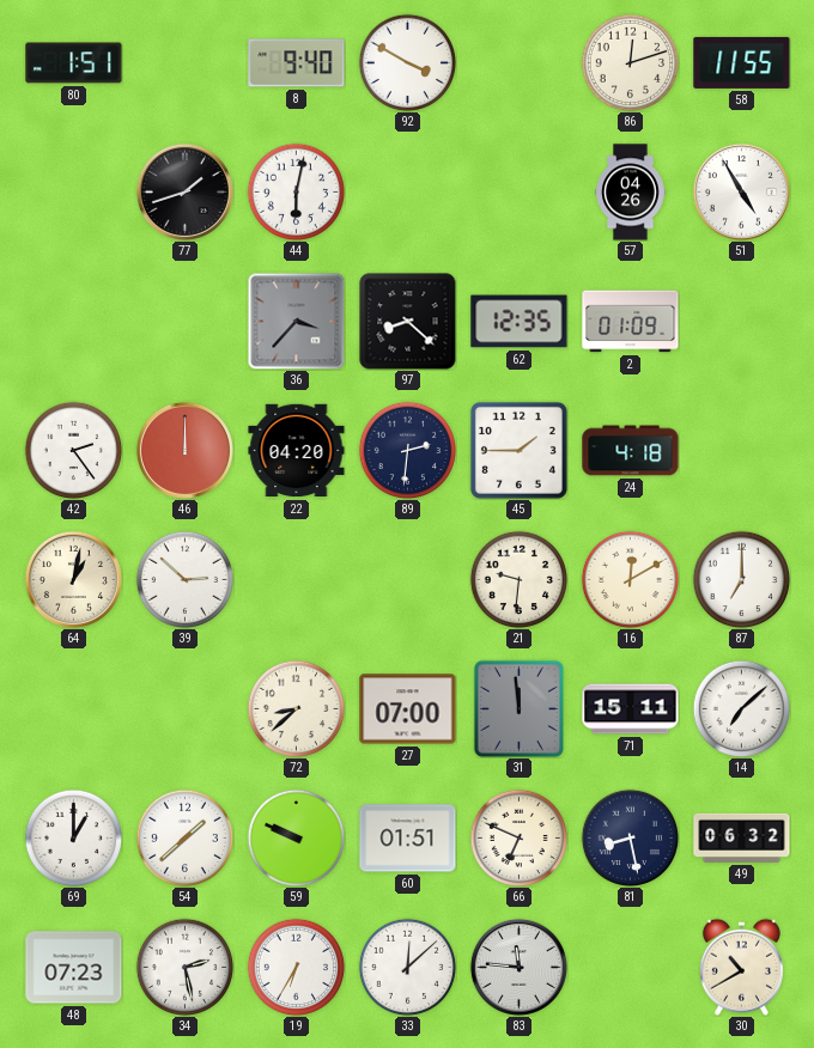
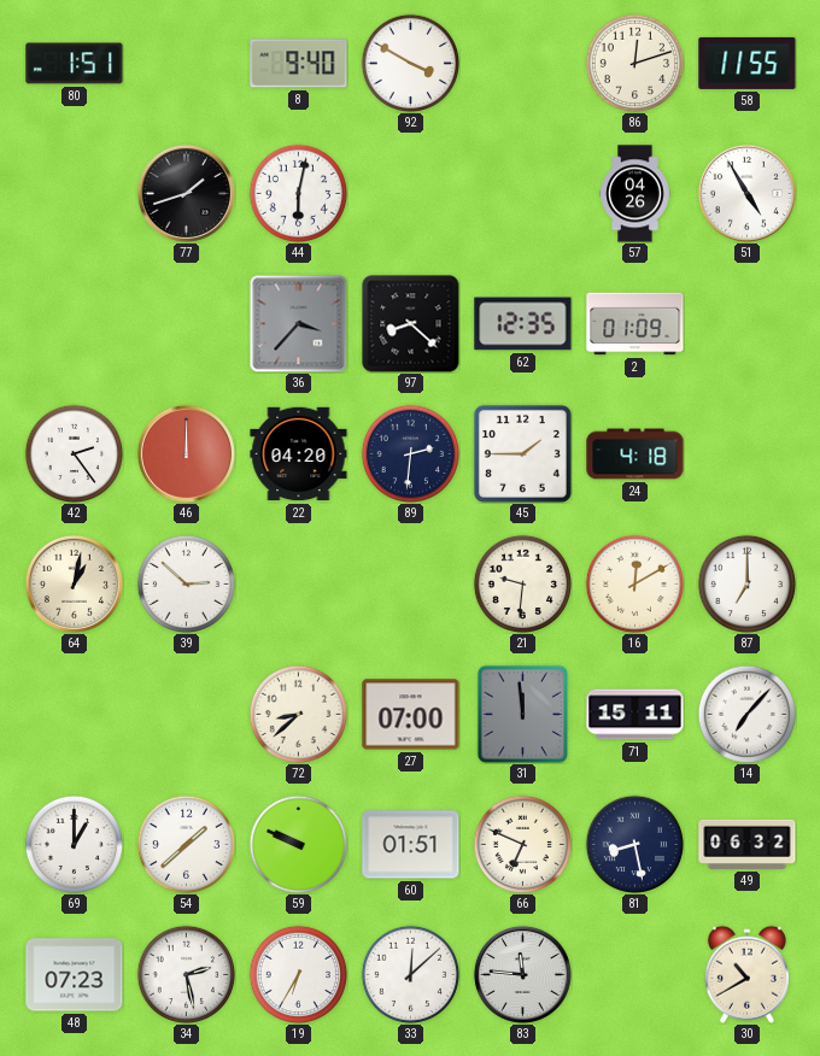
14: 7:08 -> 7:07
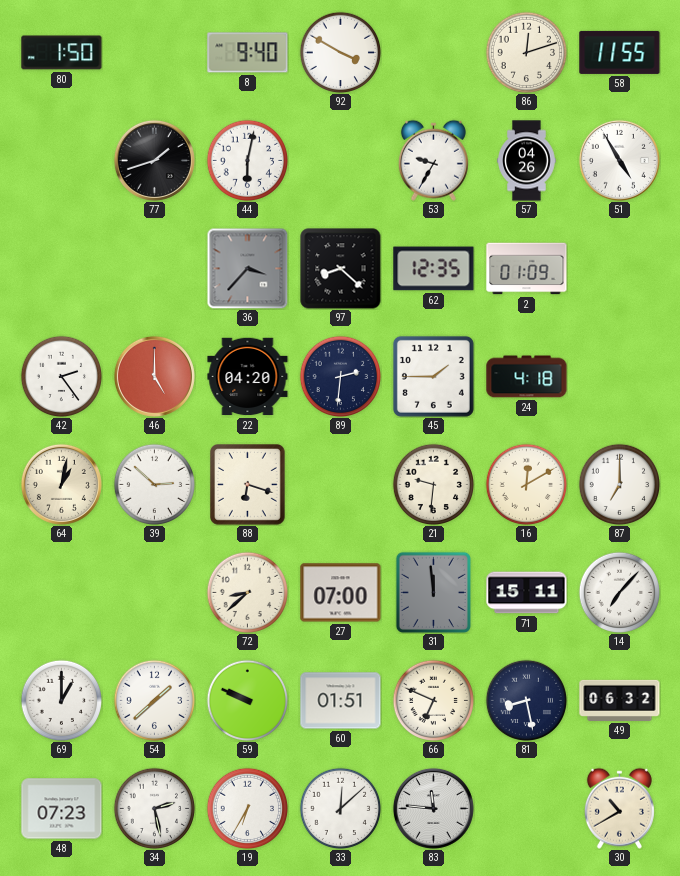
80: 1:51 -> 1:50
53: none -> 9:35
46: 12:00 -> 5:00
88: none -> 6:18
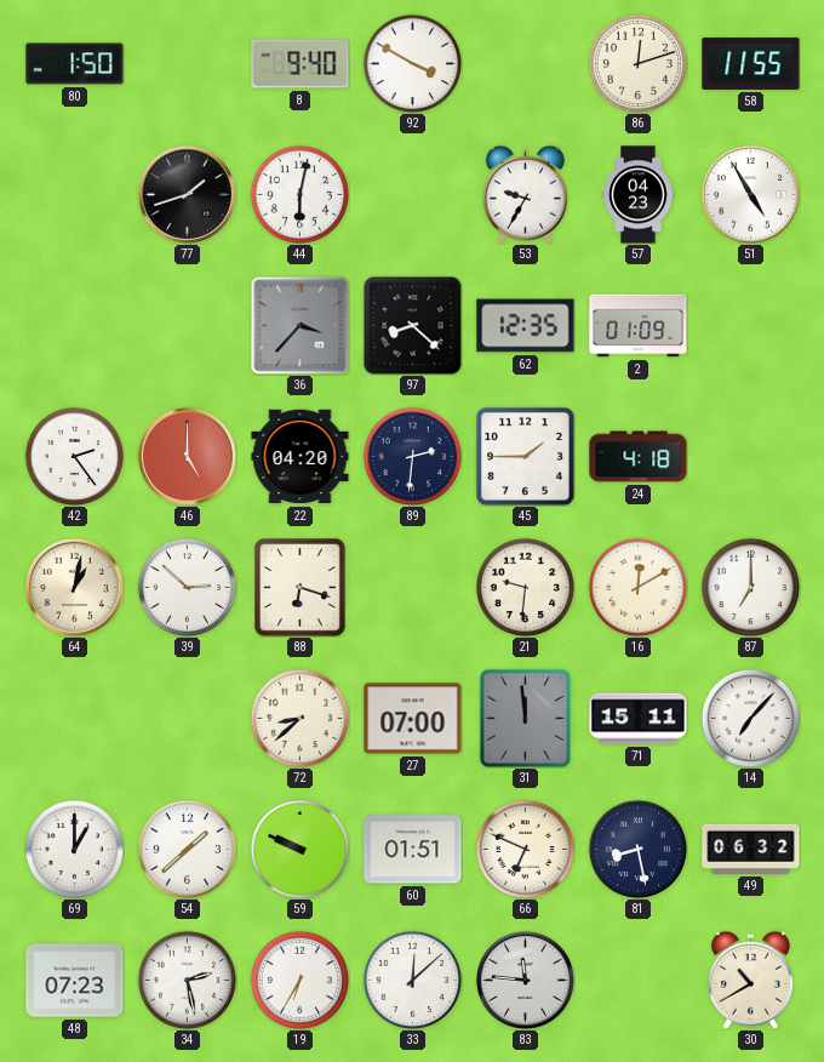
57: 04:26 -> 04:23
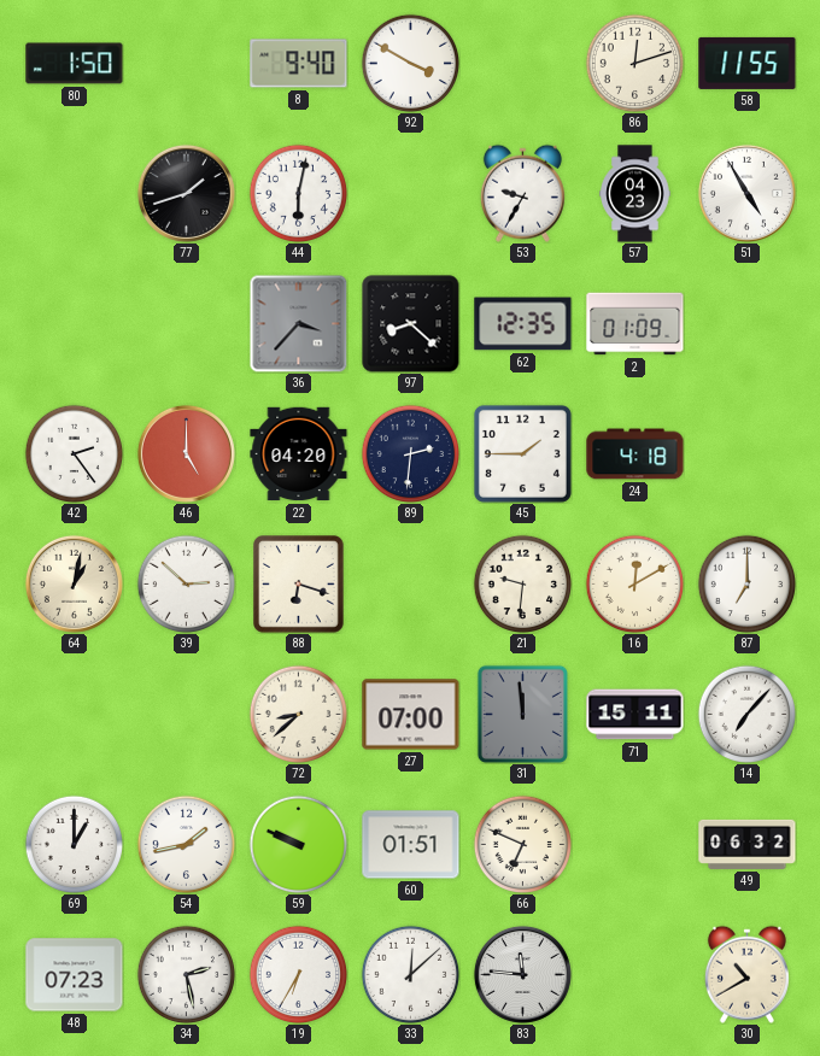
54: 1:38 -> 1:43
81: 8:28 -> none
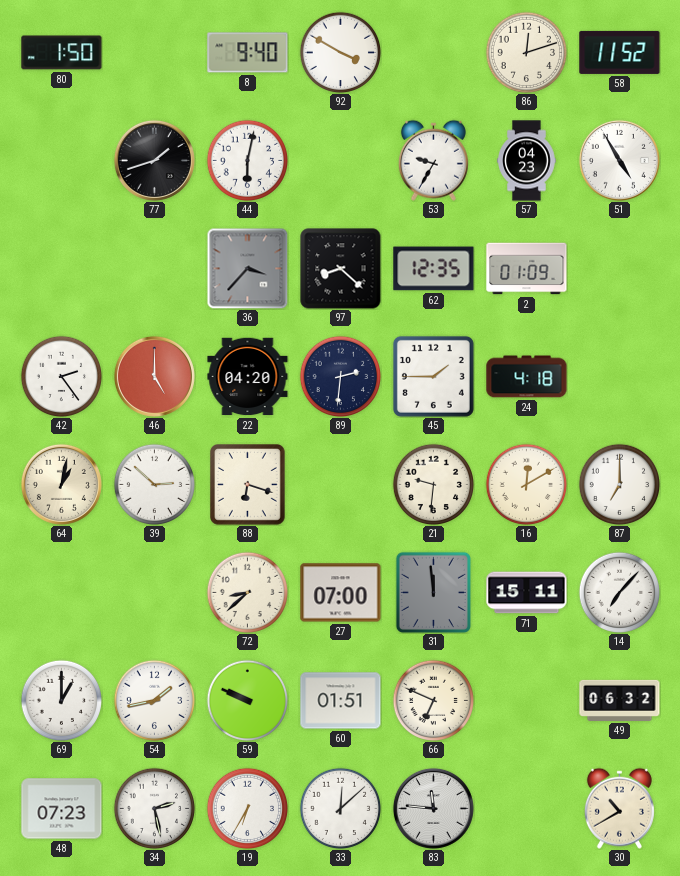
58: 11:55 -> 11:52
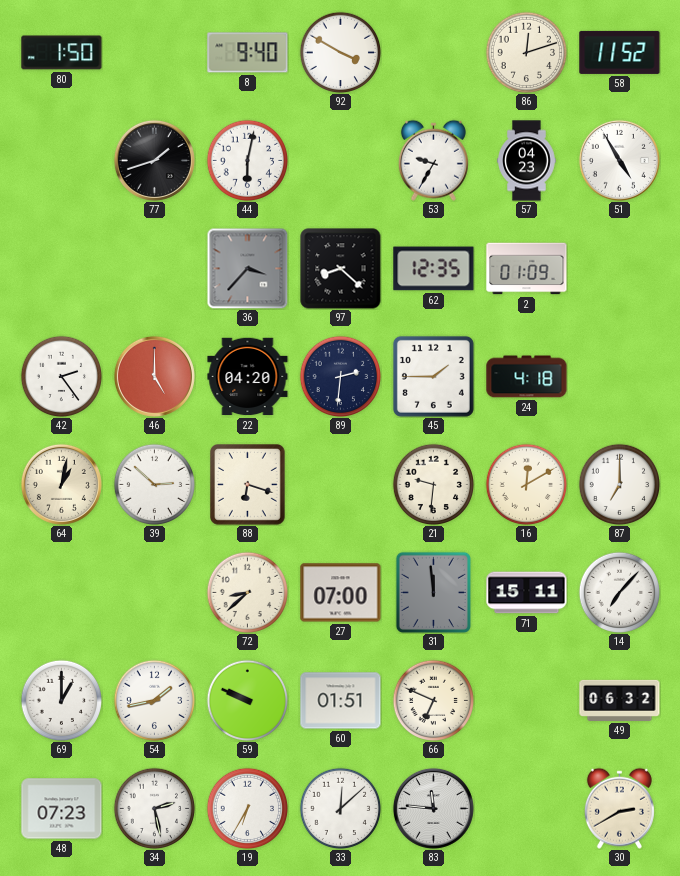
30: 10:40 -> 2:40
